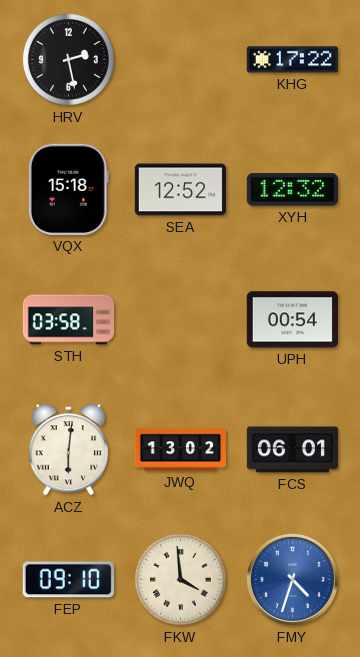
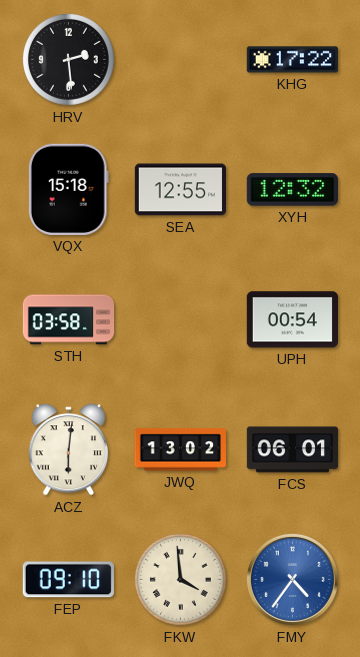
HRV: 2:28 -> 2:29
SEA: 12:52 -> 12:55
FMY: 4:33 -> 4:36
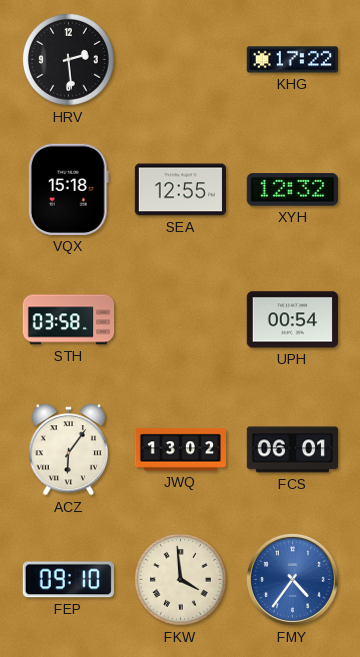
ACZ: 6:01 -> 6:06
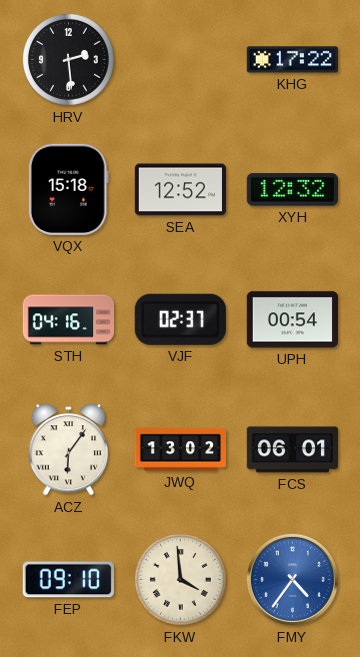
SEA: 12:55 -> 12:52
STH: 03:58 -> 04:16
VJF: none -> 02:37
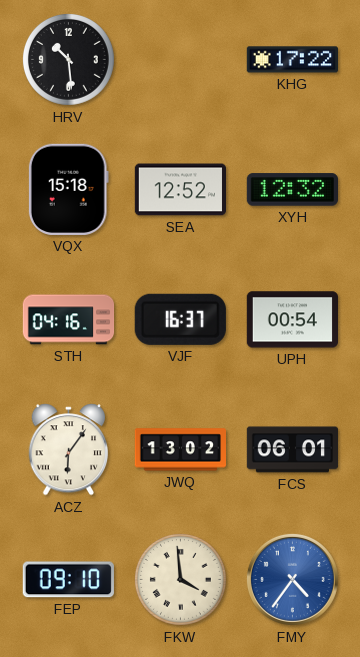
HRV: 2:29 -> 10:29
VJF: 02:37 -> 16:37
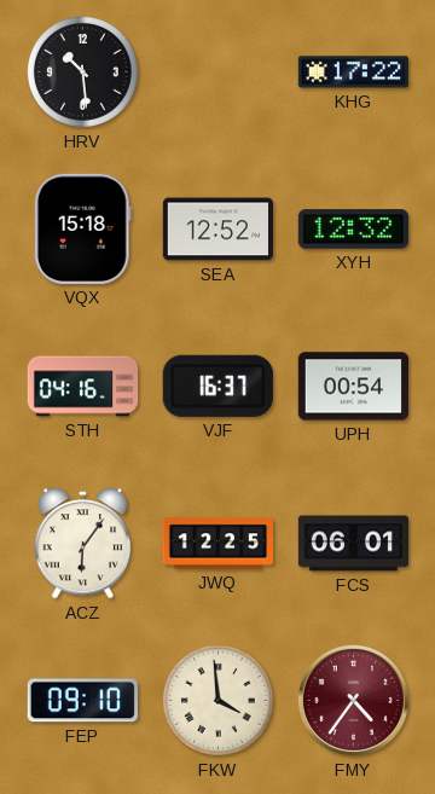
JWQ: 13:02 -> 12:25
FMY dial: blue -> burgundy
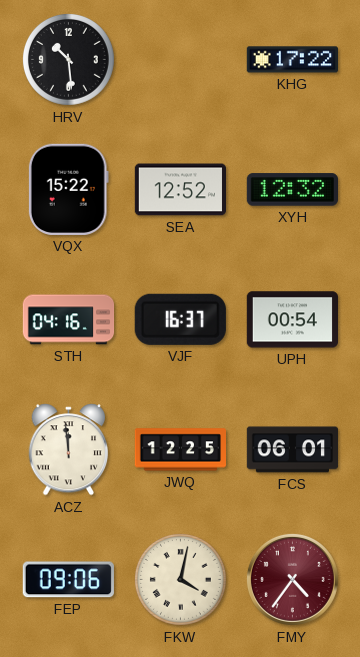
VQX: 15:18 -> 15:22
ACZ: 6:06 -> 11:59
FEP: 09:10 -> 09:06
FKW: 3:59 -> 4:02
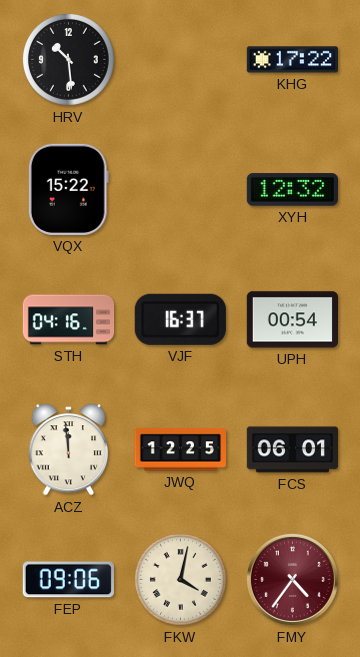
SEA: 12:52 -> none
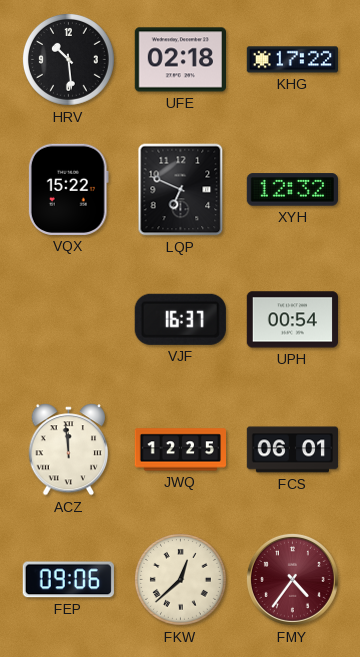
UFE: none -> 02:18
LQP: none -> 6:49
STH: 04:16 -> none
FKW: 4:02 -> 12:38
